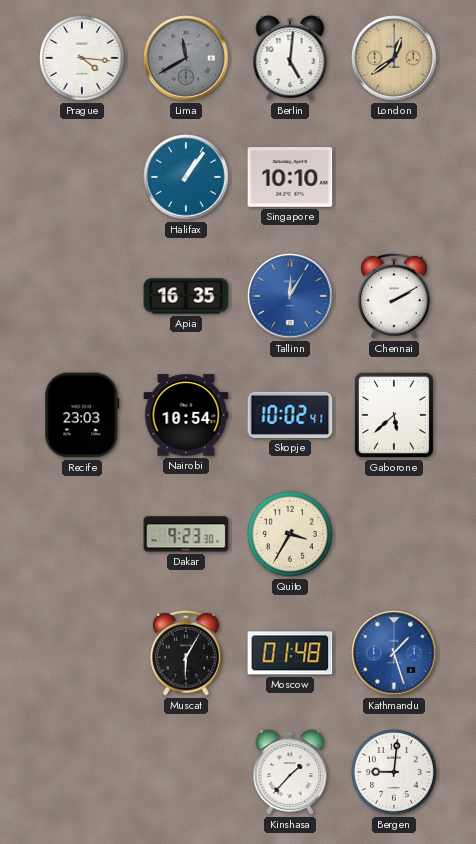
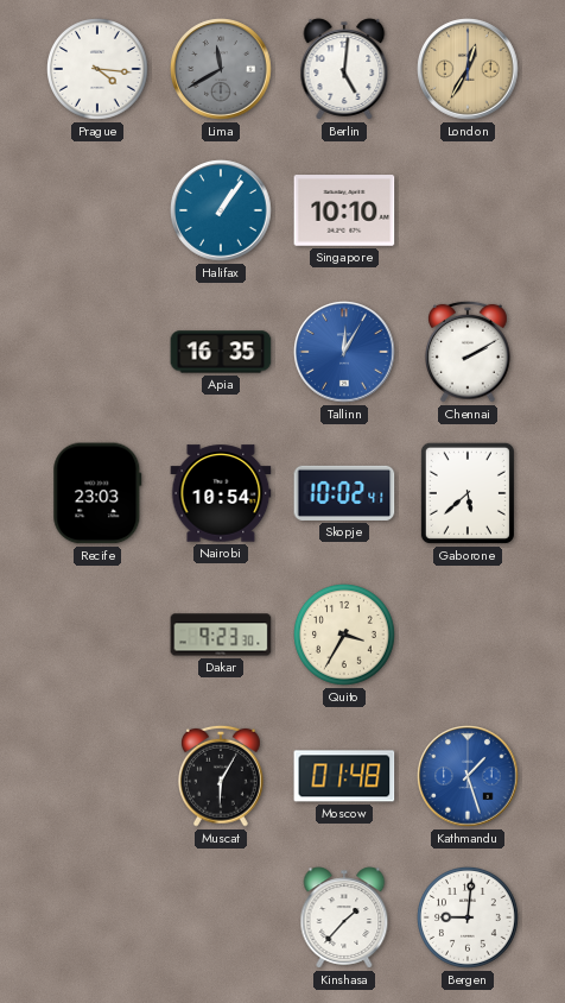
London: 12:39 -> 12:35
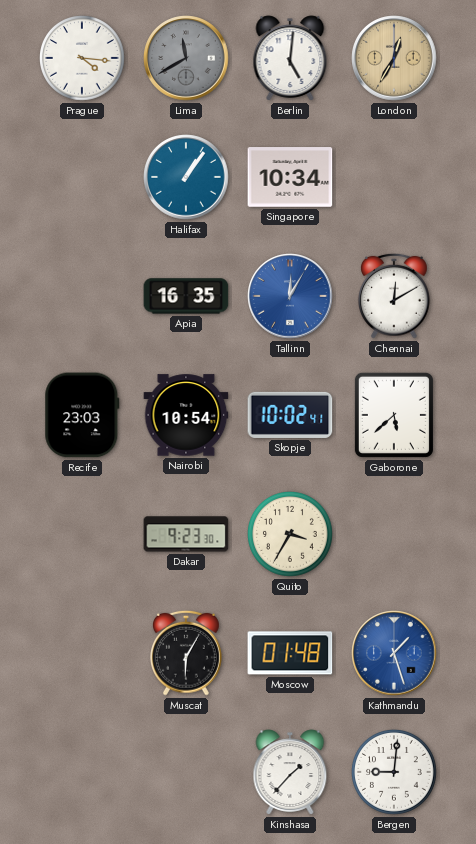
Singapore: 10:10 -> 10:34
Chennai: 2:10 -> 12:10
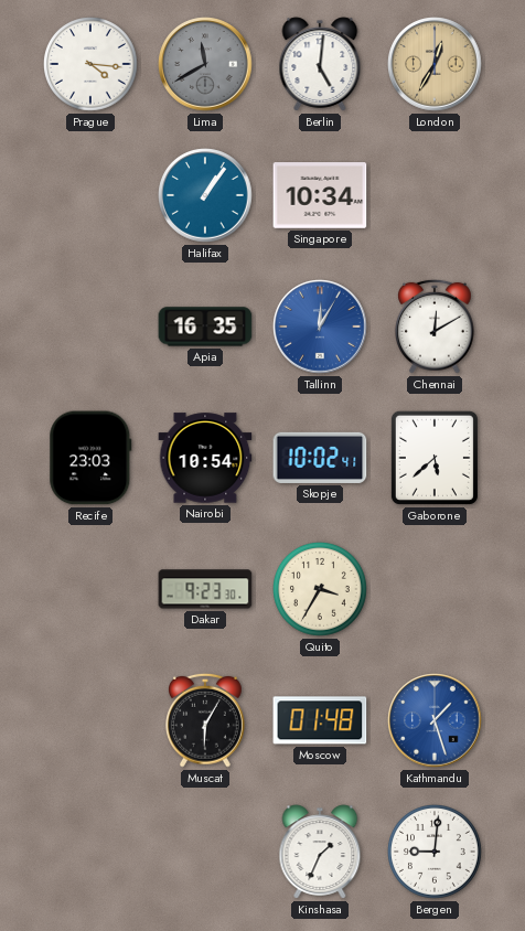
Kinshasa: 1:37 -> 1:34
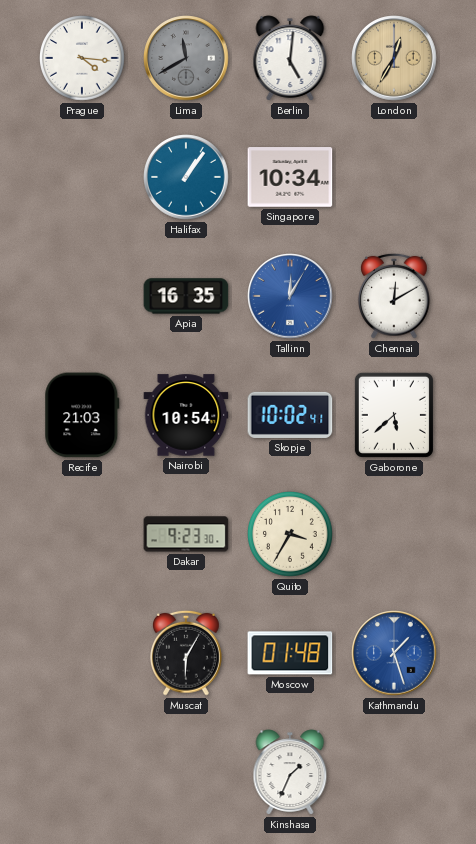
Recife: 23:03 -> 21:03
Bergen: 9:01 -> none
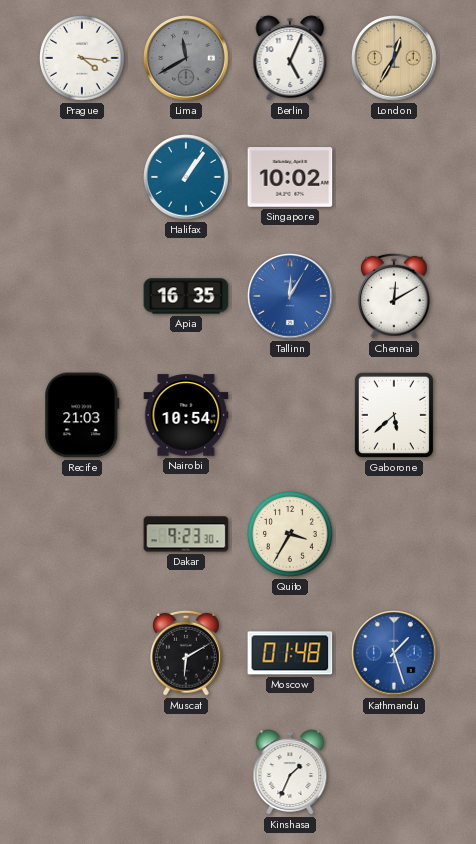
Berlin: 5:01 -> 5:04
Singapore: 10:34 -> 10:02
Skopje: 10:02 -> none
Muscat: 6:05 -> 6:10
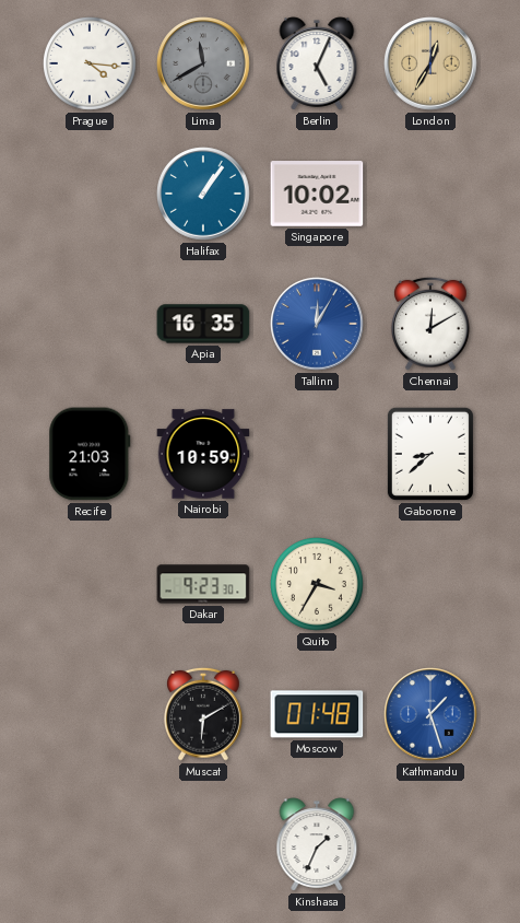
Nairobi: 10:54 -> 10:59
Gaborone: 5:38 -> 8:38
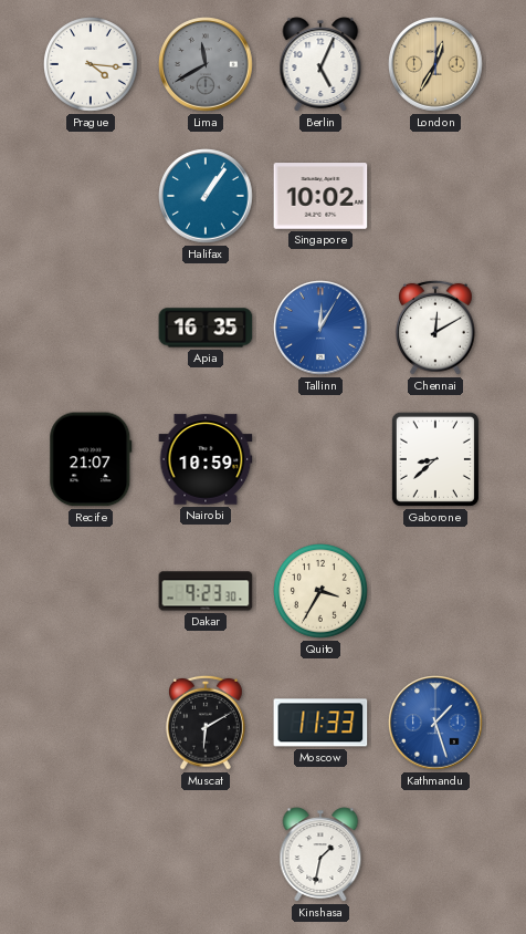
Recife: 21:03 -> 21:07
Moscow: 01:48 -> 11:33
Kinshasa: 1:34 -> 1:32
